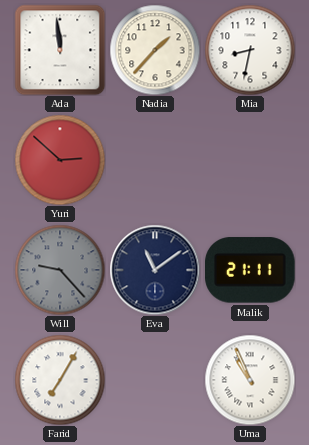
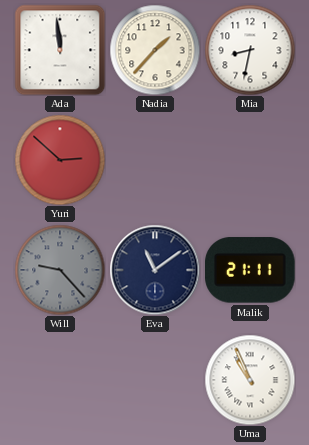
Farid: 7:05 -> none
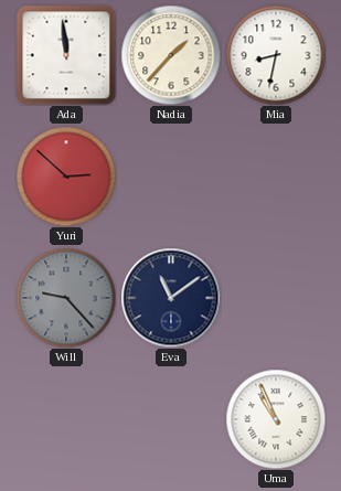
Malik: 21:11 -> none
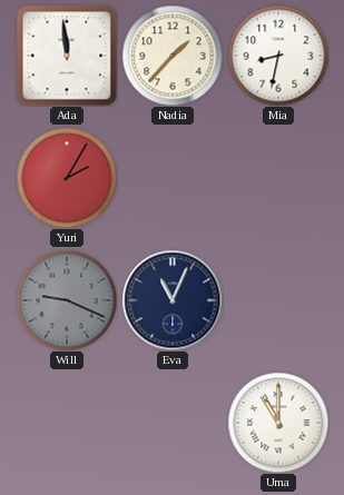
Yuri: 2:52 -> 2:05
Will: 9:23 -> 9:19
Eva: 11:09 -> 11:04
Uma: 10:56 -> 11:00
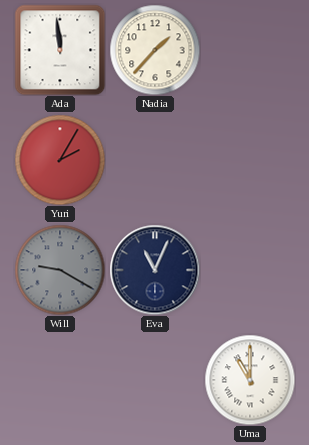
Mia: 8:32 -> none
Will: 9:19 -> 9:20
